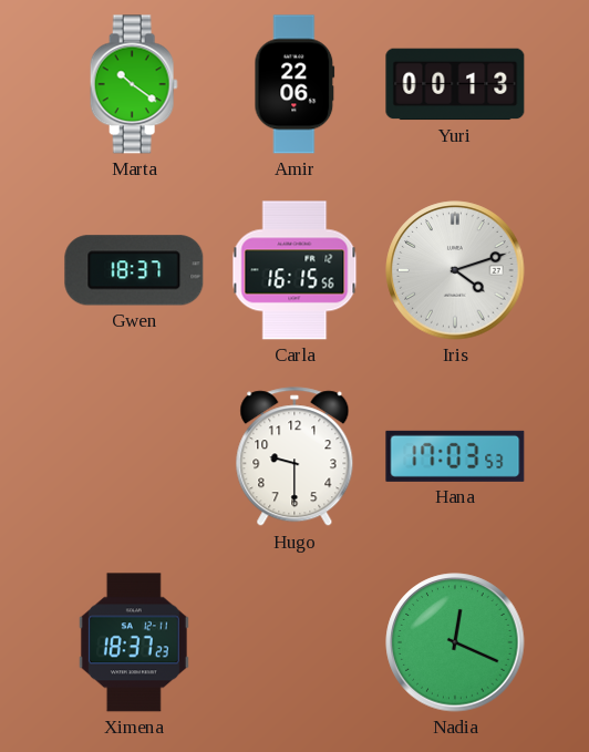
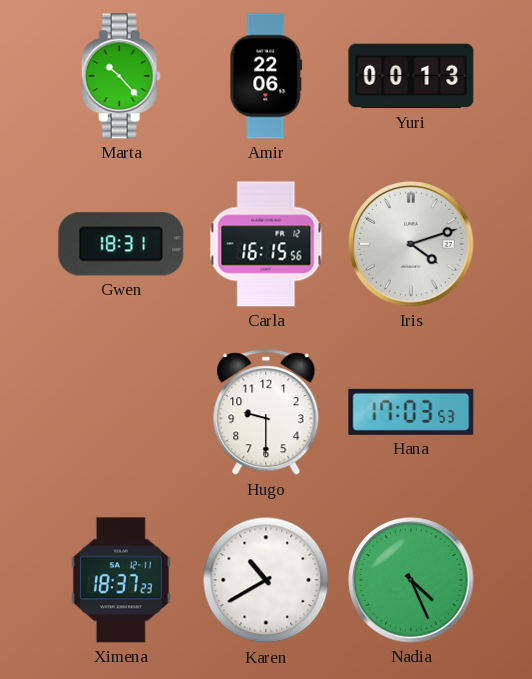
Marta: 10:21 -> 10:23
Gwen: 18:37 -> 18:31
Karen: none -> 10:40
Nadia: 12:19 -> 4:26
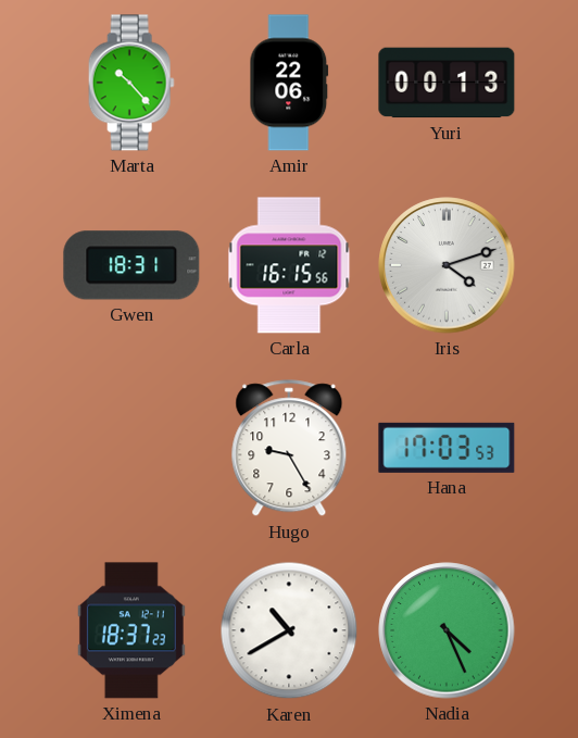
Hugo: 9:30 -> 9:25
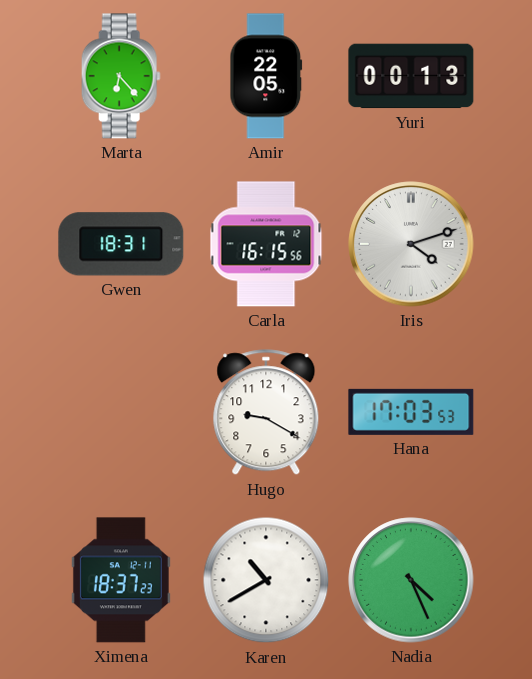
Marta: 10:23 -> 6:23
Amir: 22:06 -> 22:05
Hugo: 9:25 -> 9:20
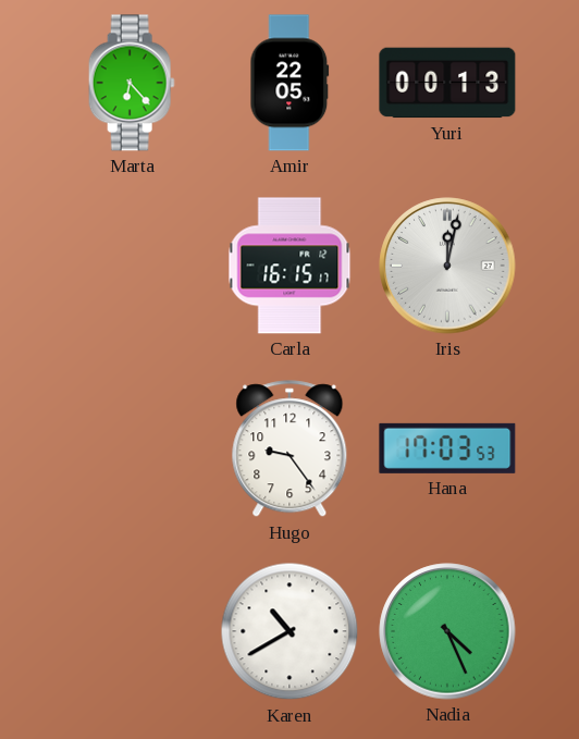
Gwen: 18:31 -> none
Carla: 16:15:56 -> 16:15:17
Iris: 4:12 -> 12:02
Hugo: 9:20 -> 9:24
Ximena: 18:37 -> none
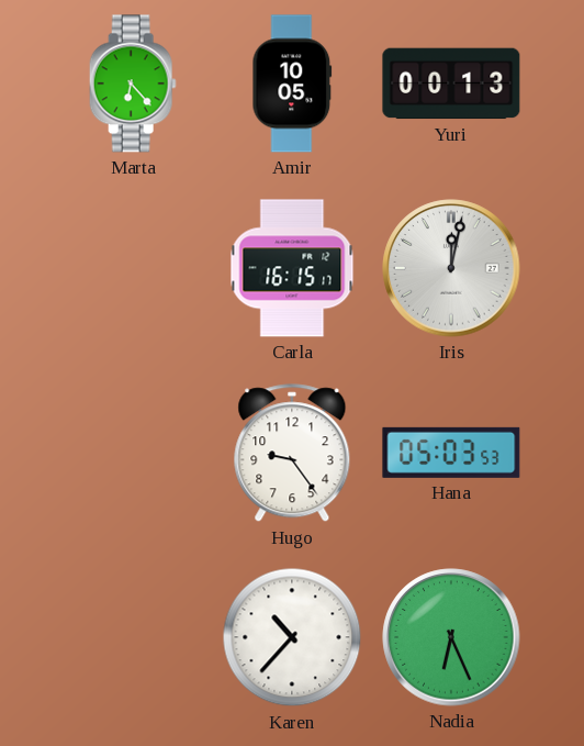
Amir: 22:05 -> 10:05
Hana: 17:03 -> 05:03
Karen: 10:40 -> 10:37
Nadia: 4:26 -> 6:26
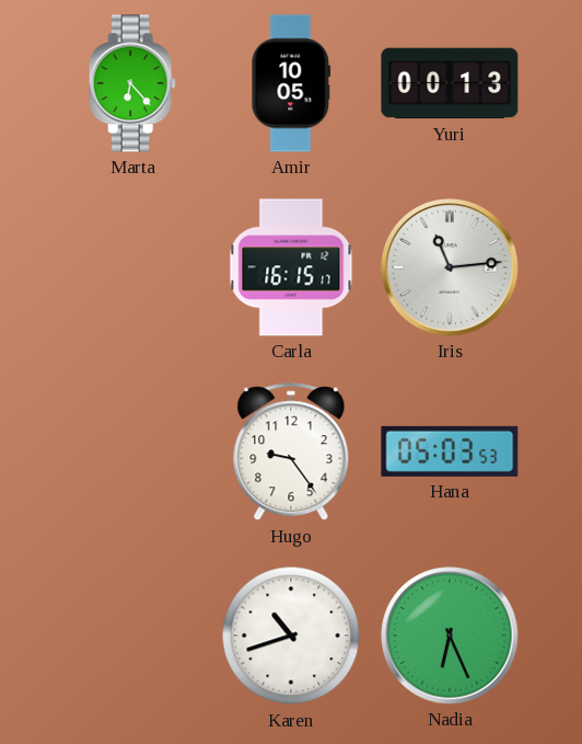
Iris: 12:02 -> 11:14
Karen: 10:37 -> 10:42
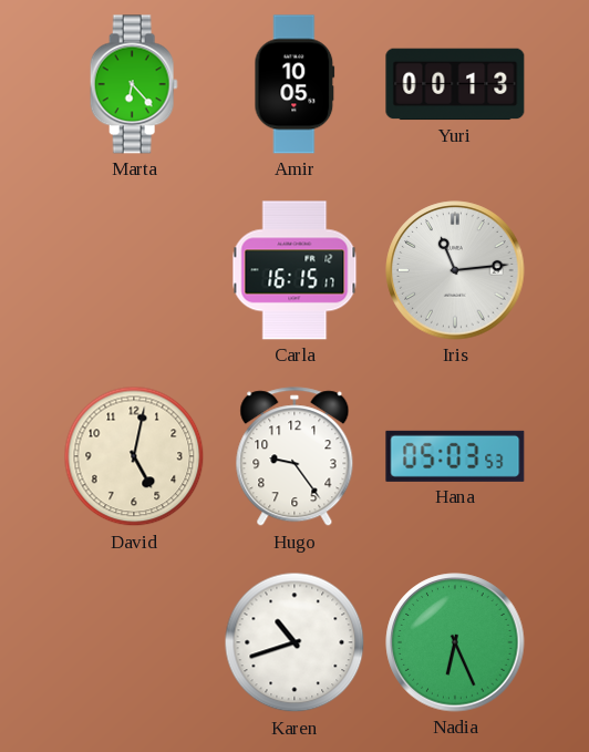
David: none -> 5:02
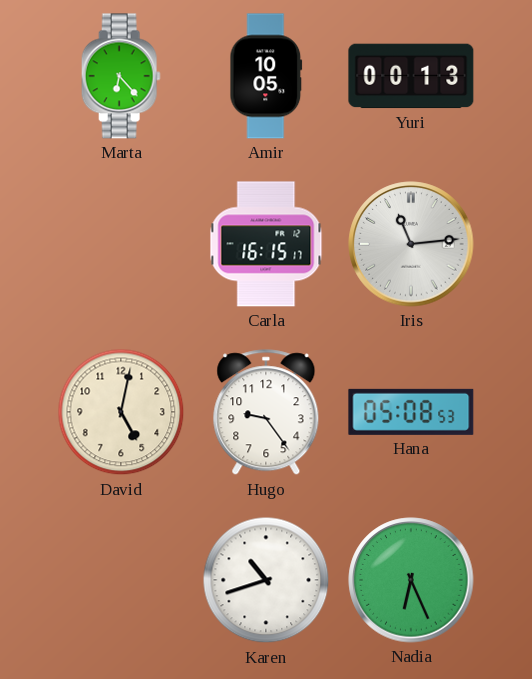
Hana: 05:03 -> 05:08
